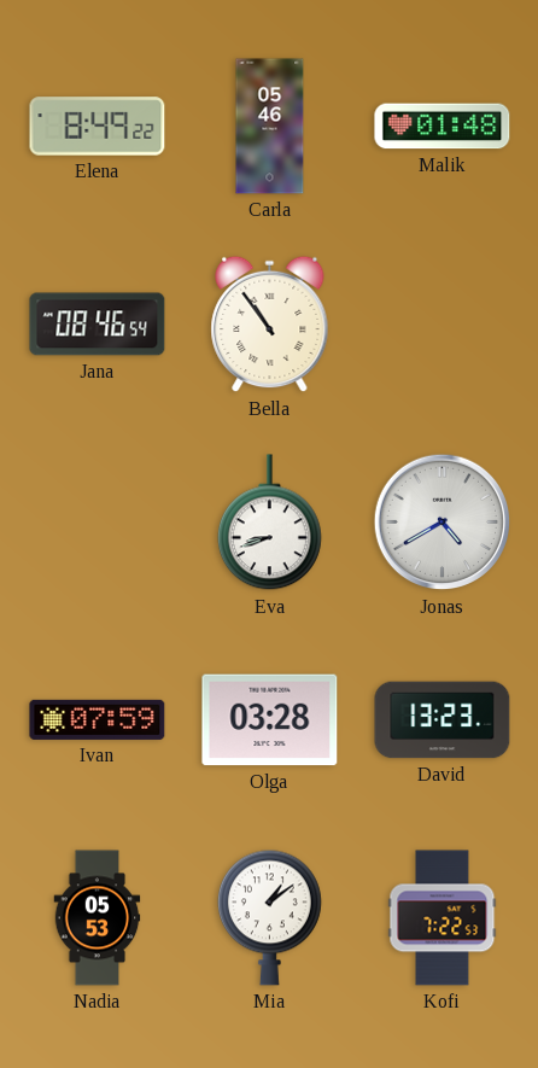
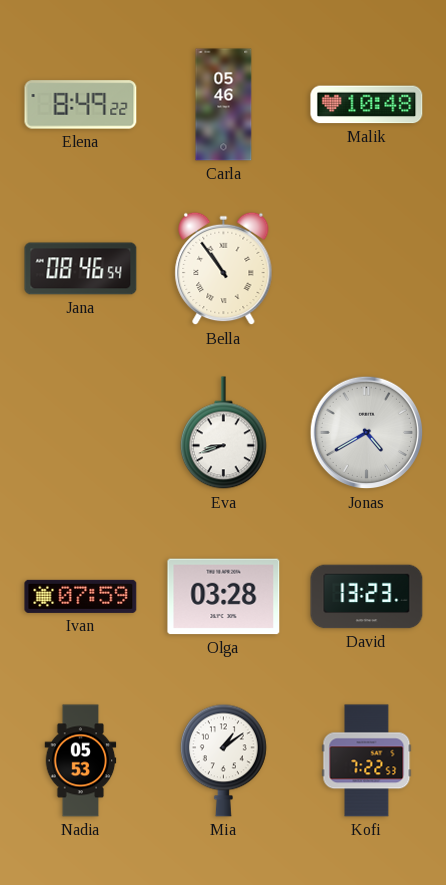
Malik: 01:48 -> 10:48
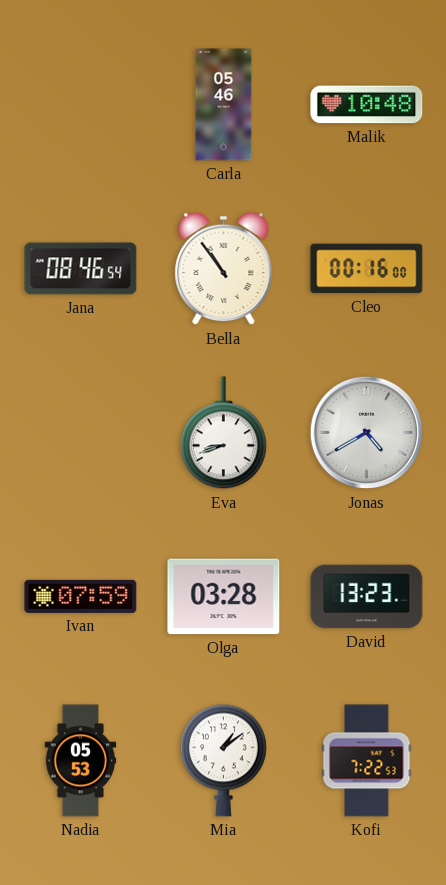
Elena: 8:49 -> none
Cleo: none -> 00:16
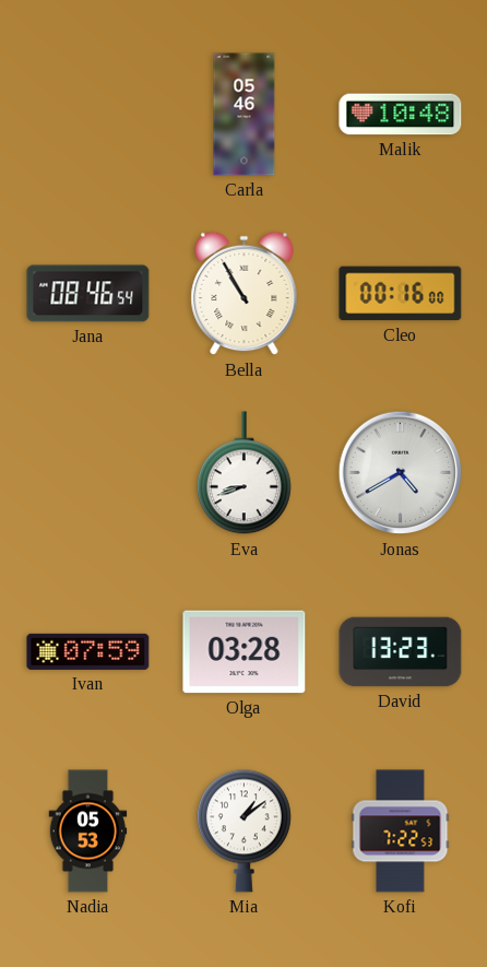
Bella: 10:54 -> 10:55
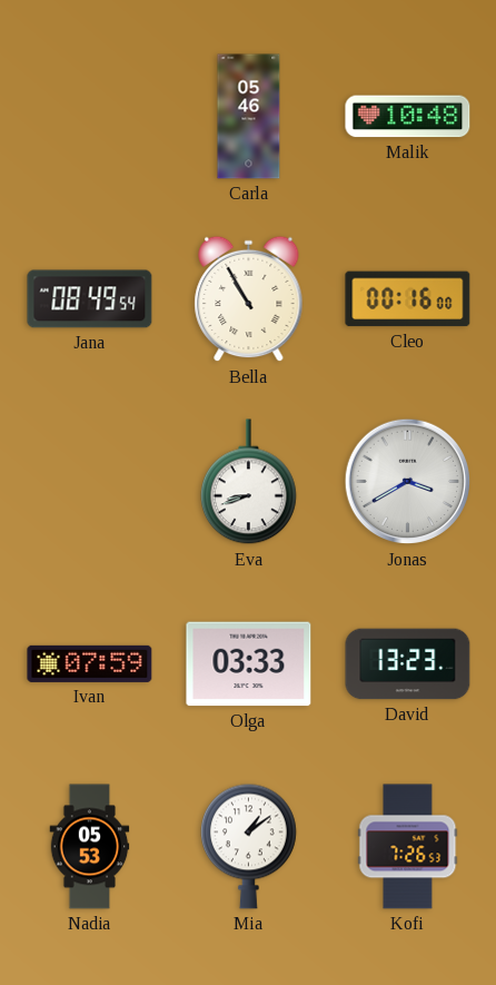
Jana: 08:46 -> 08:49
Jonas: 4:40 -> 3:40
Olga: 03:28 -> 03:33
Kofi: 7:22 -> 7:26
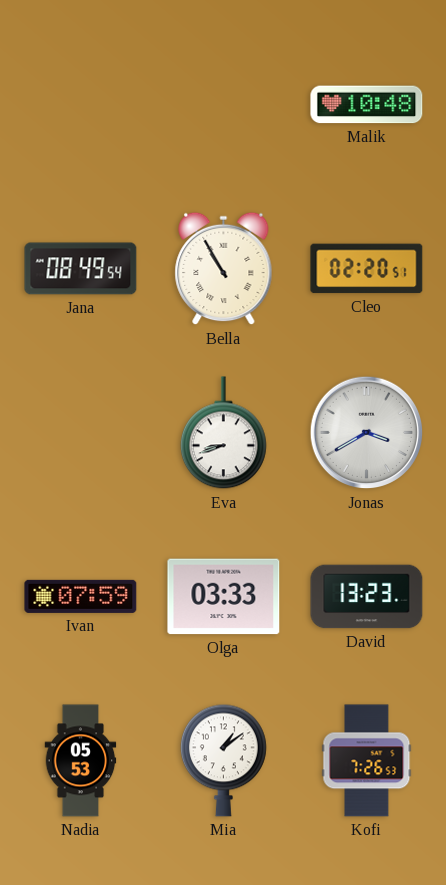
Carla: 05:46 -> none
Cleo: 00:16 -> 02:20
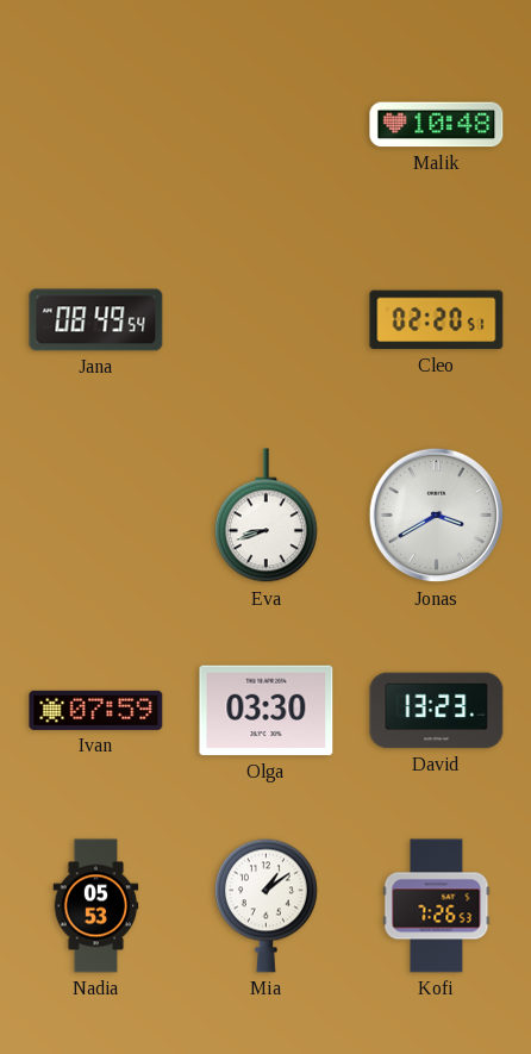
Bella: 10:55 -> none
Olga: 03:33 -> 03:30
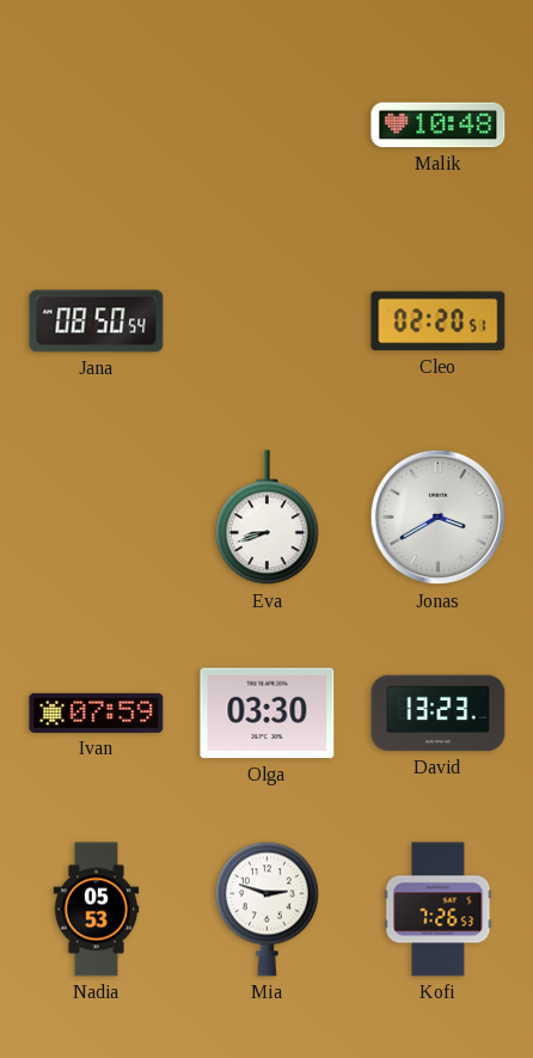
Jana: 08:49 -> 08:50
Mia: 1:09 -> 2:48
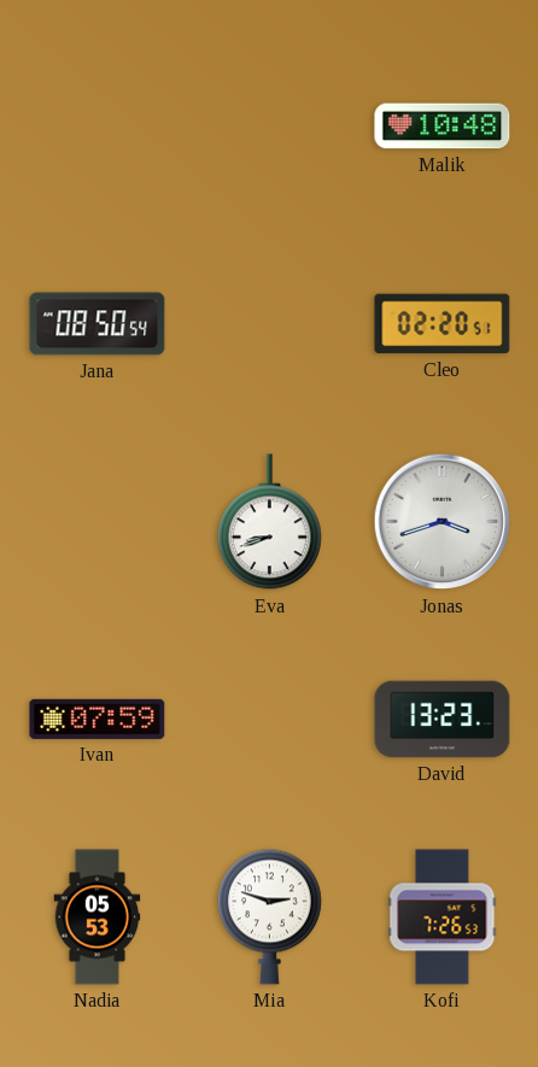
Jonas: 3:40 -> 3:42
Olga: 03:30 -> none
